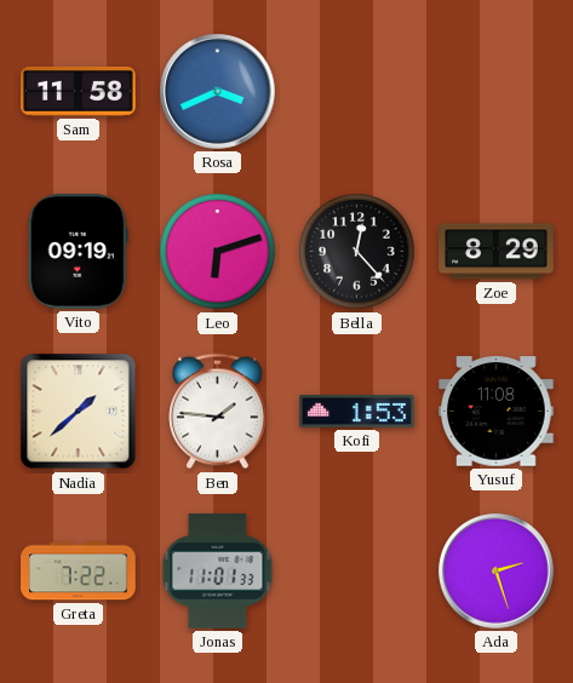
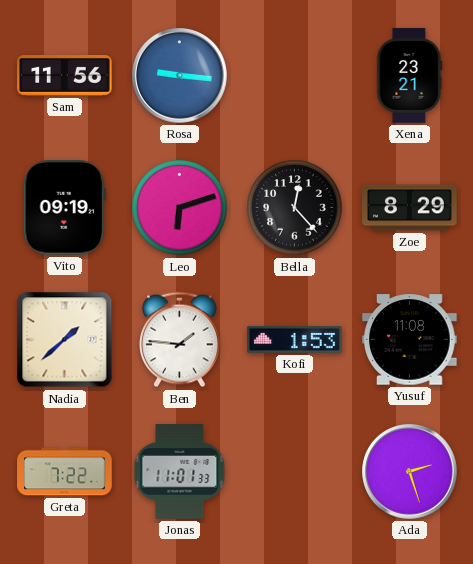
Sam: 11:58 -> 11:56
Rosa: 3:41 -> 9:16
Xena: none -> 23:21
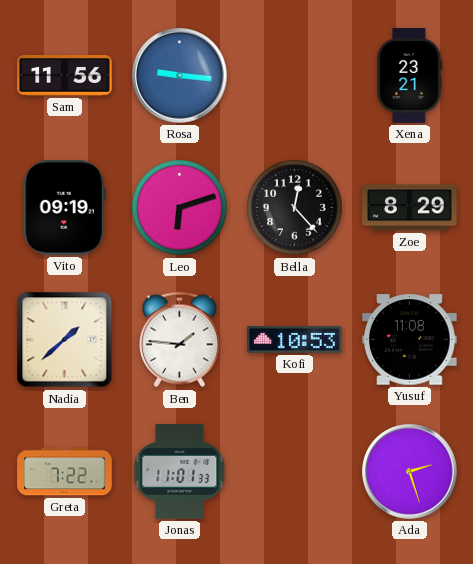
Kofi: 1:53 -> 10:53
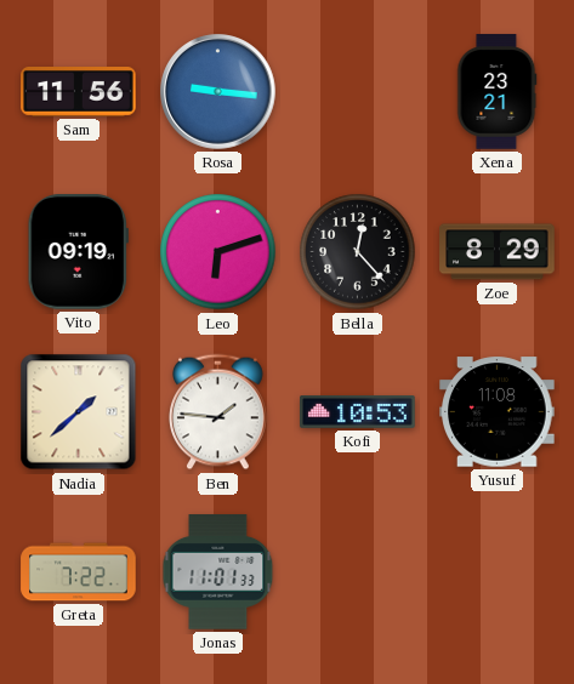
Ada: 2:27 -> none
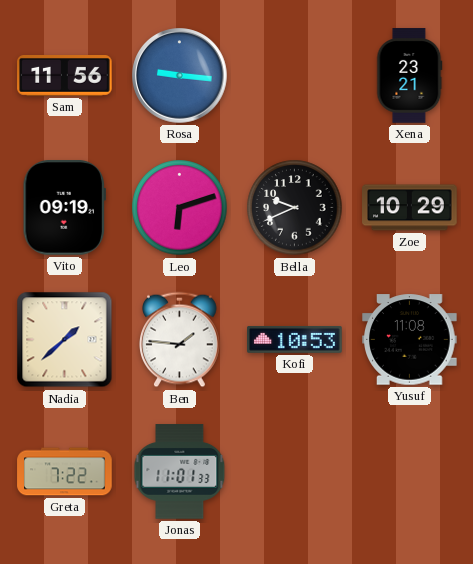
Bella: 12:23 -> 9:41
Zoe: 8:29 -> 10:29
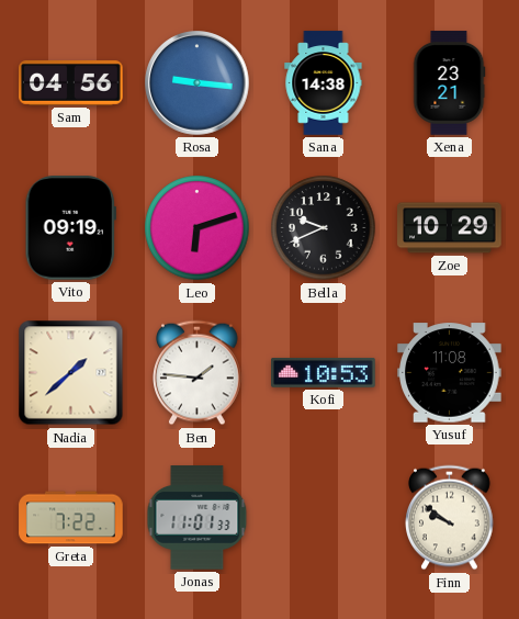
Sam: 11:56 -> 04:56
Sana: none -> 14:38
Finn: none -> 9:51
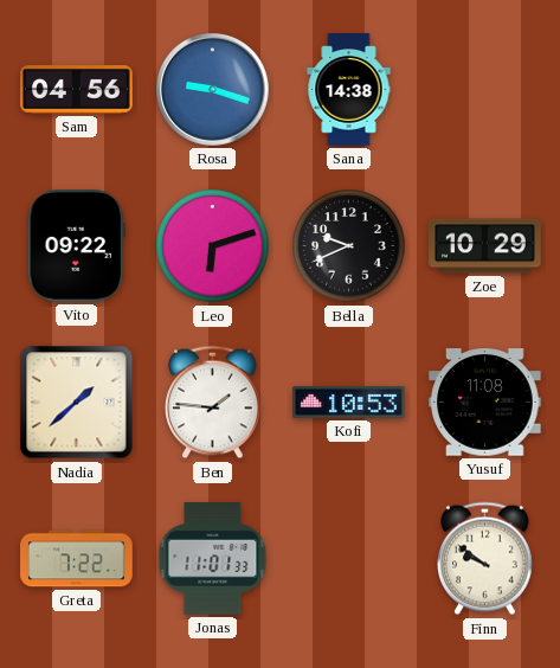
Rosa: 9:16 -> 9:18
Xena: 23:21 -> none
Vito: 09:19 -> 09:22
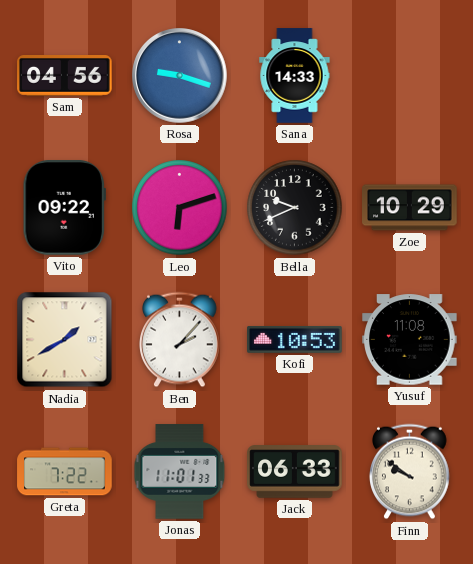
Sana: 14:38 -> 14:33
Nadia: 1:38 -> 1:40
Ben: 1:46 -> 2:07
Jack: none -> 06:33
